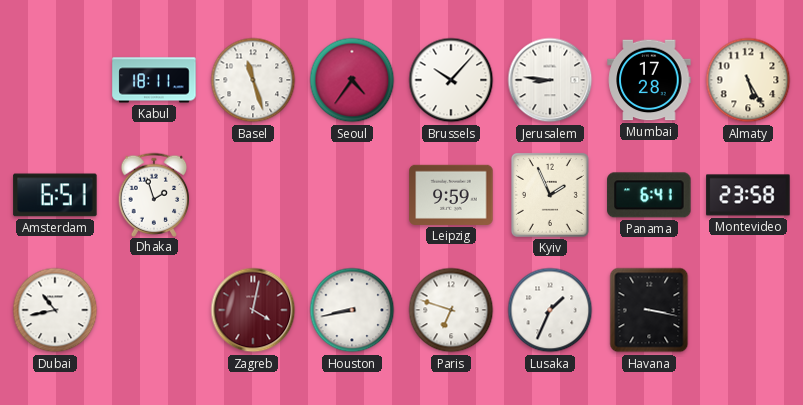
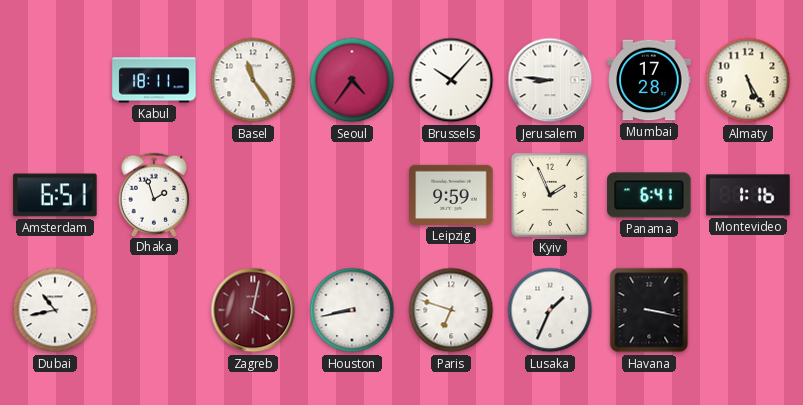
Basel: 11:27 -> 11:24
Montevideo: 23:58 -> 1:16
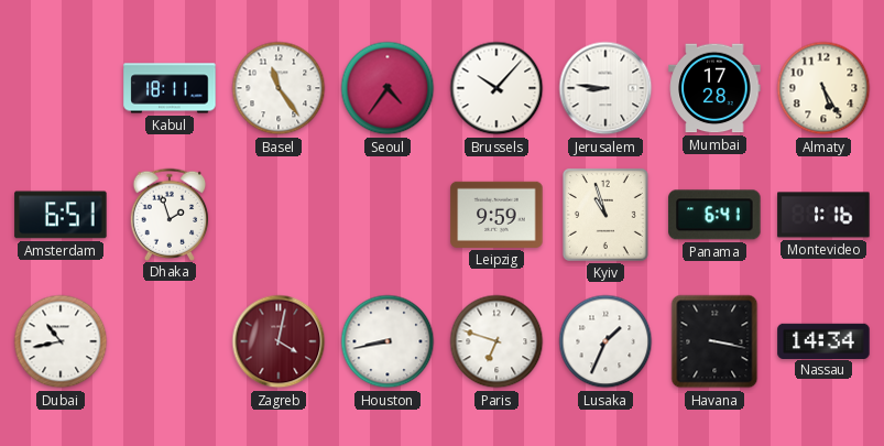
Kyiv: 1:56 -> 10:57
Nassau: none -> 14:34
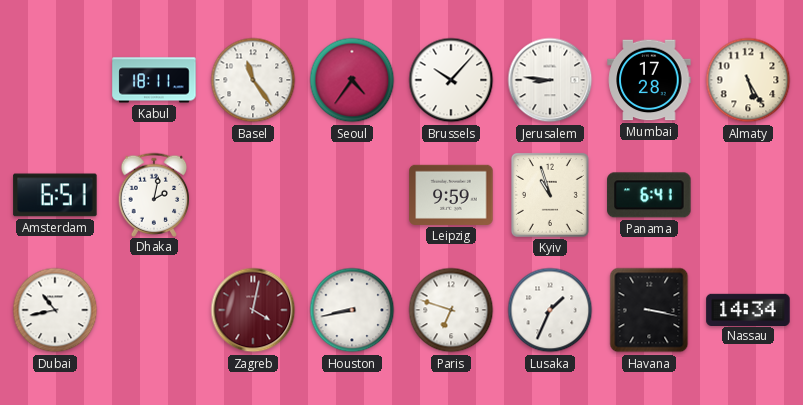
Dhaka: 1:57 -> 2:02
Montevideo: 1:16 -> none
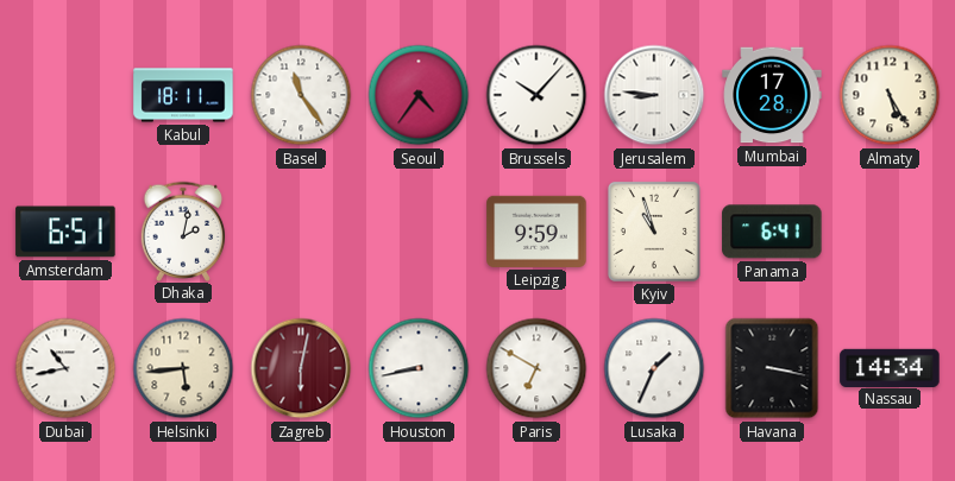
Helsinki: none -> 5:44
Zagreb: 4:02 -> 6:02
Paris: 6:48 -> 6:50
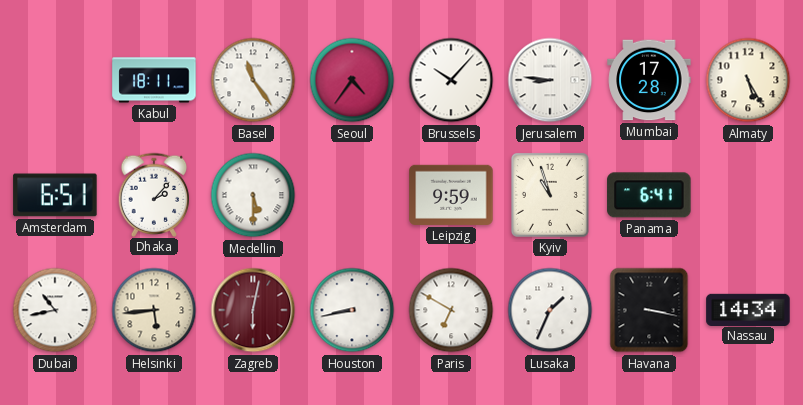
Dhaka: 2:02 -> 2:07
Medellin: none -> 5:30
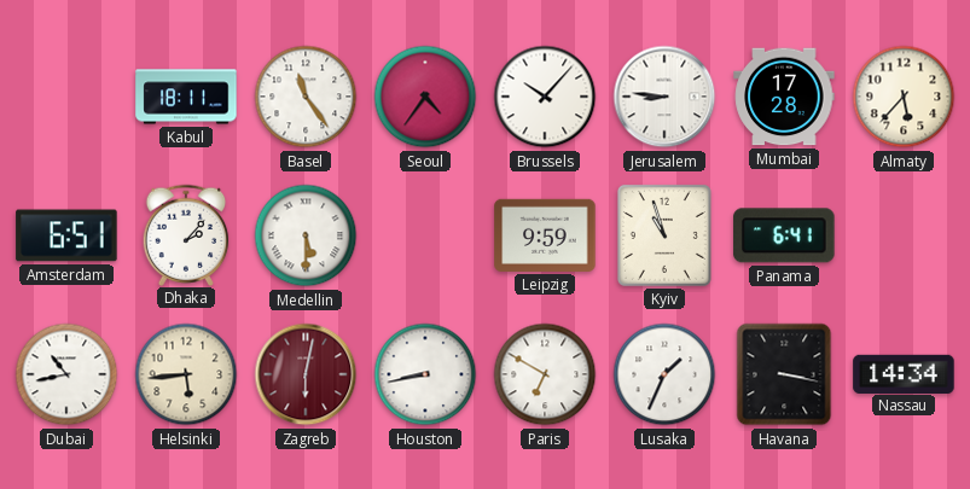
Almaty: 5:25 -> 5:37
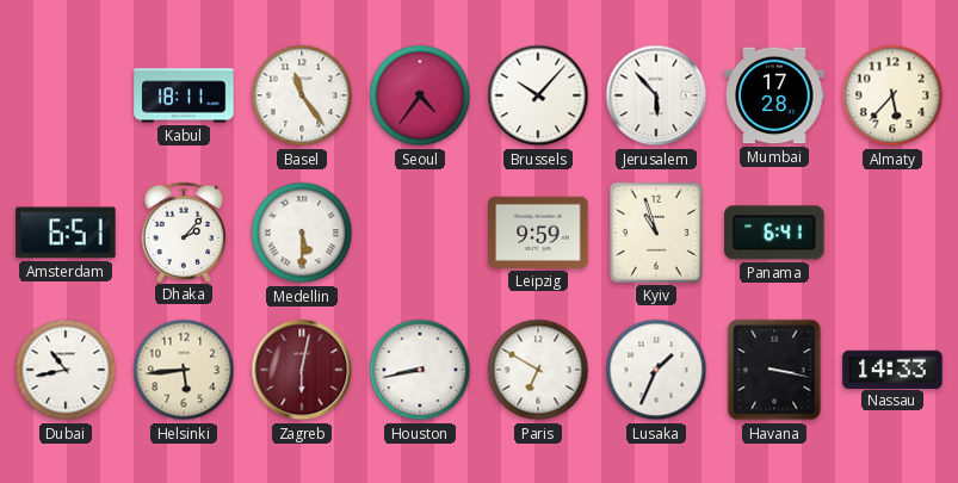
Jerusalem: 8:46 -> 5:53
Nassau: 14:34 -> 14:33
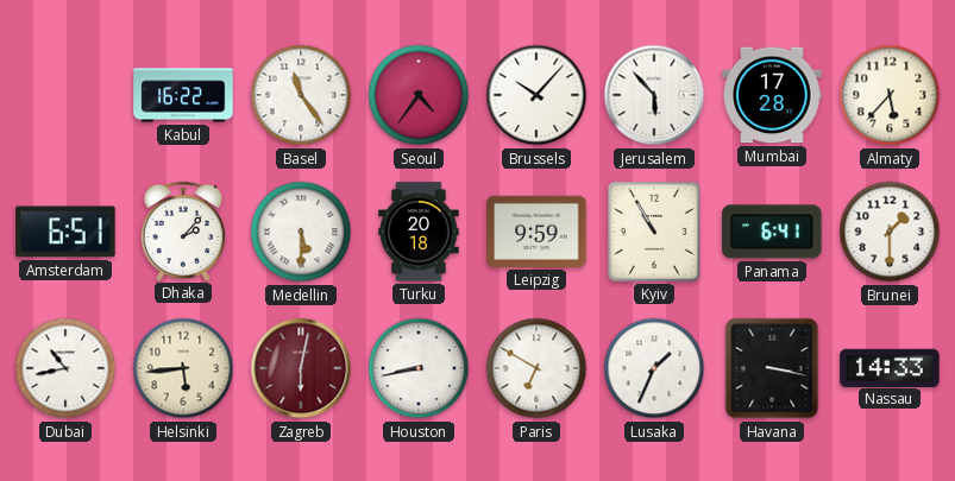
Kabul: 18:11 -> 16:22
Turku: none -> 20:18
Kyiv: 10:57 -> 10:55
Brunei: none -> 1:30
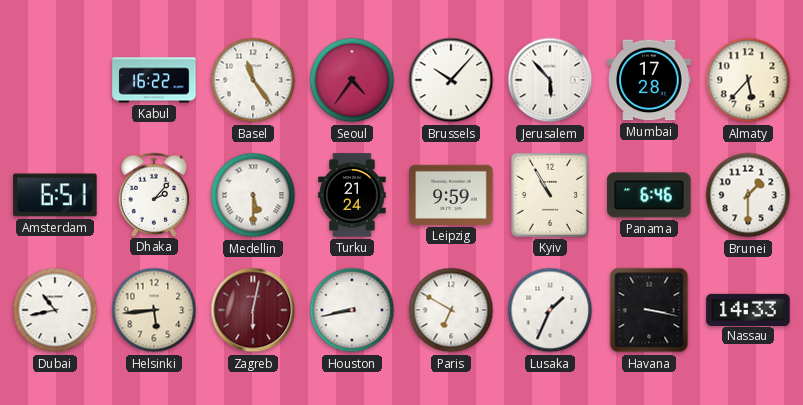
Turku: 20:18 -> 21:24
Panama: 6:41 -> 6:46
